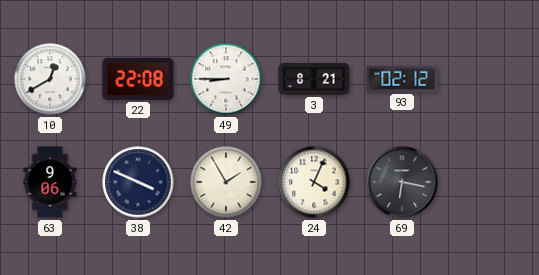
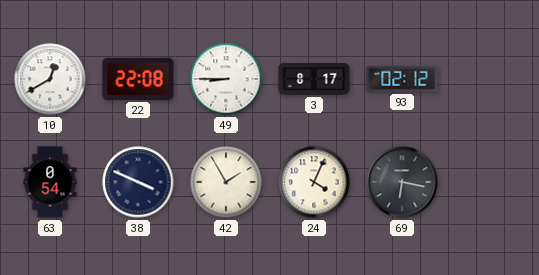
3: 8:21 -> 8:17
63: 9:06 -> 0:54
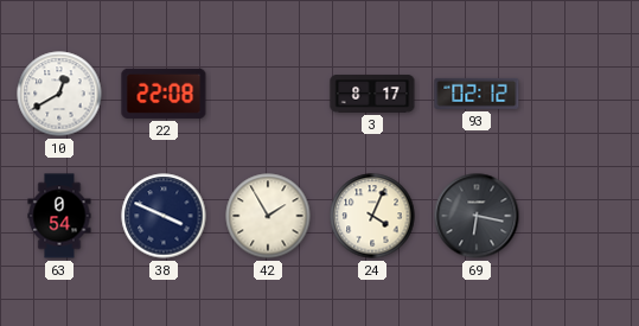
49: 8:45 -> none
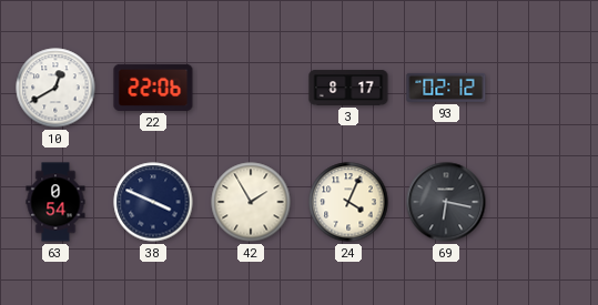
22: 22:08 -> 22:06
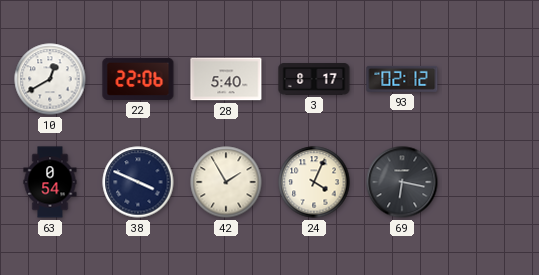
28: none -> 5:40
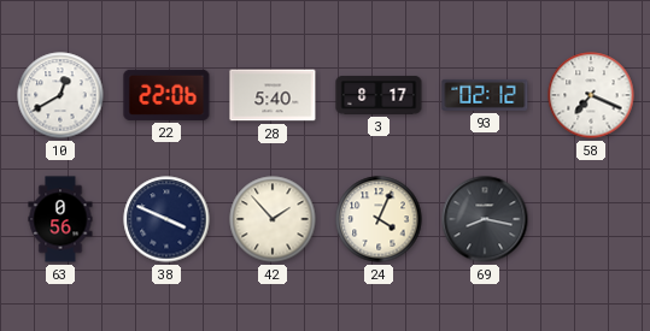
58: none -> 7:19
63: 0:54 -> 0:56
42: 1:55 -> 1:53
69: 6:17 -> 8:17
